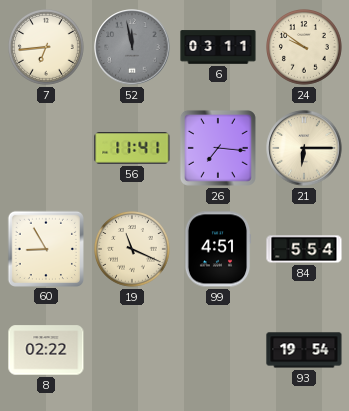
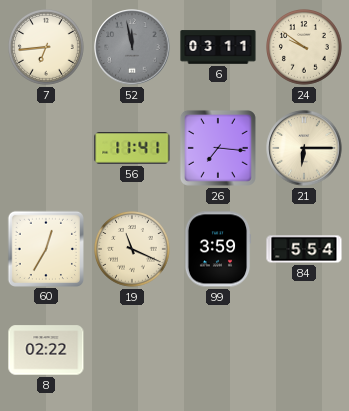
60: 8:55 -> 12:35
99: 4:51 -> 3:59
93: 19:54 -> none
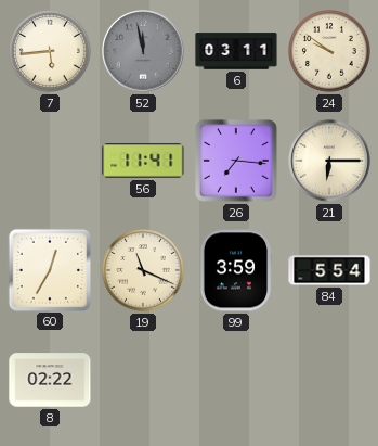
7: 6:44 -> 5:44
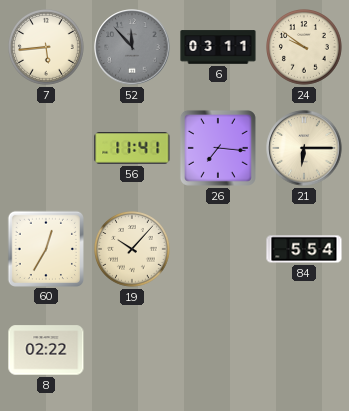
52: 11:58 -> 11:53
19: 11:19 -> 10:07
99: 3:59 -> none
